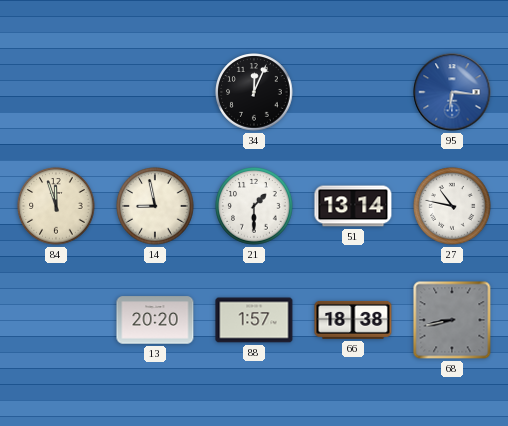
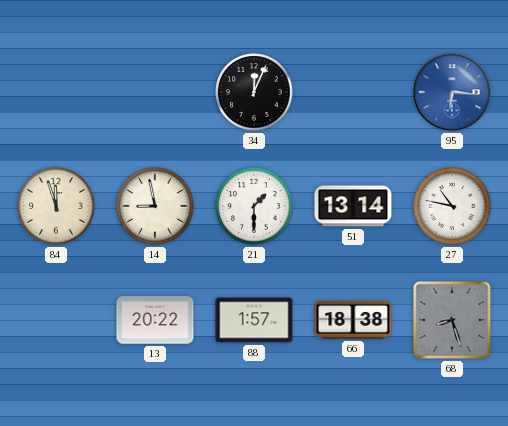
13: 20:20 -> 20:22
68: 8:43 -> 8:27
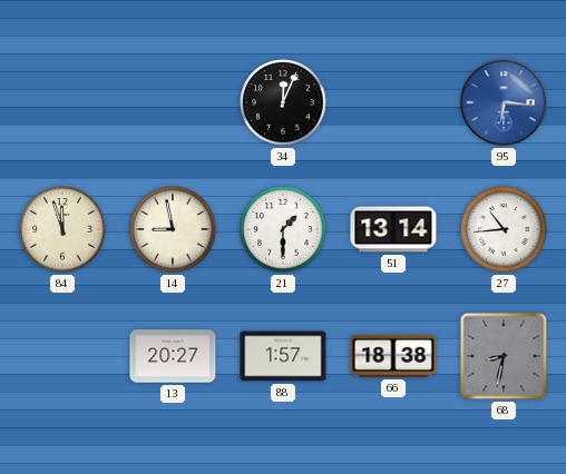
27: 10:47 -> 10:44
13: 20:22 -> 20:27
68: 8:27 -> 8:32
